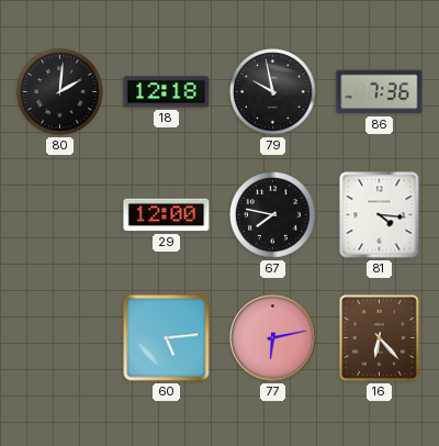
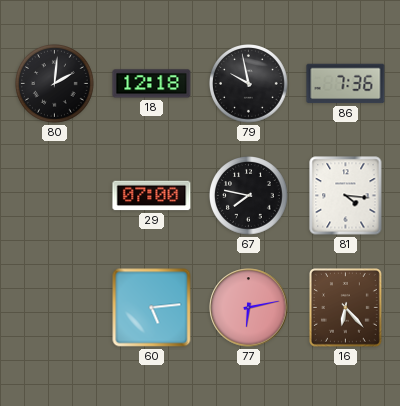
29: 12:00 -> 07:00
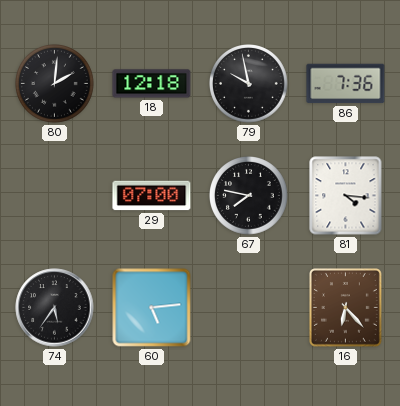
74: none -> 5:36
77: 6:13 -> none
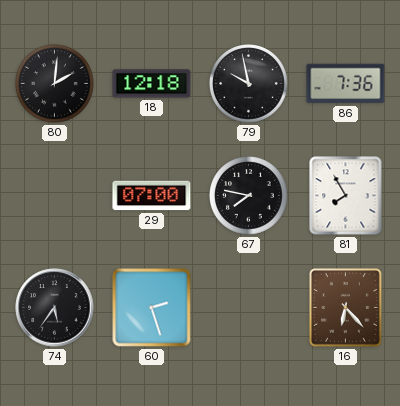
81: 4:16 -> 7:55
60: 5:14 -> 2:27
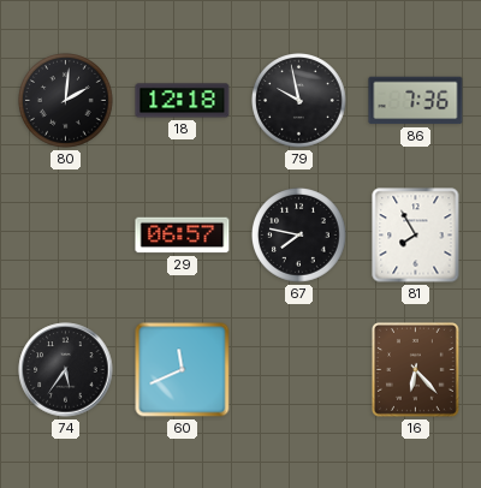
29: 07:00 -> 06:57
60: 2:27 -> 11:41
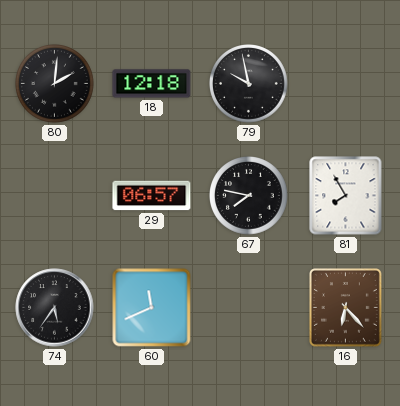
86: 7:36 -> none
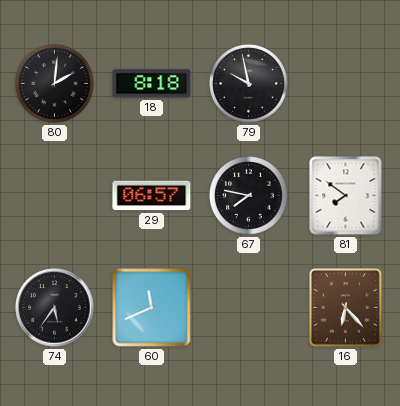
18: 12:18 -> 8:18
81: 7:55 -> 7:51
